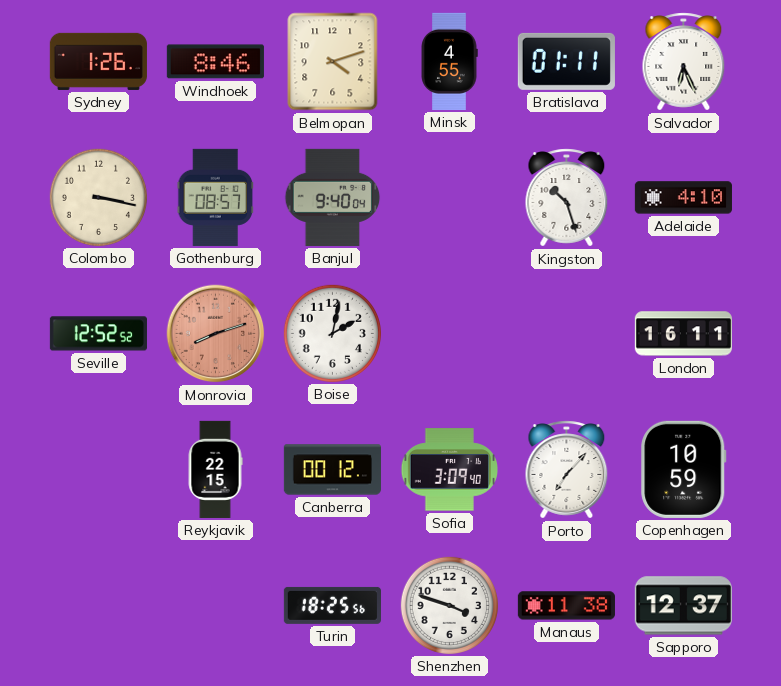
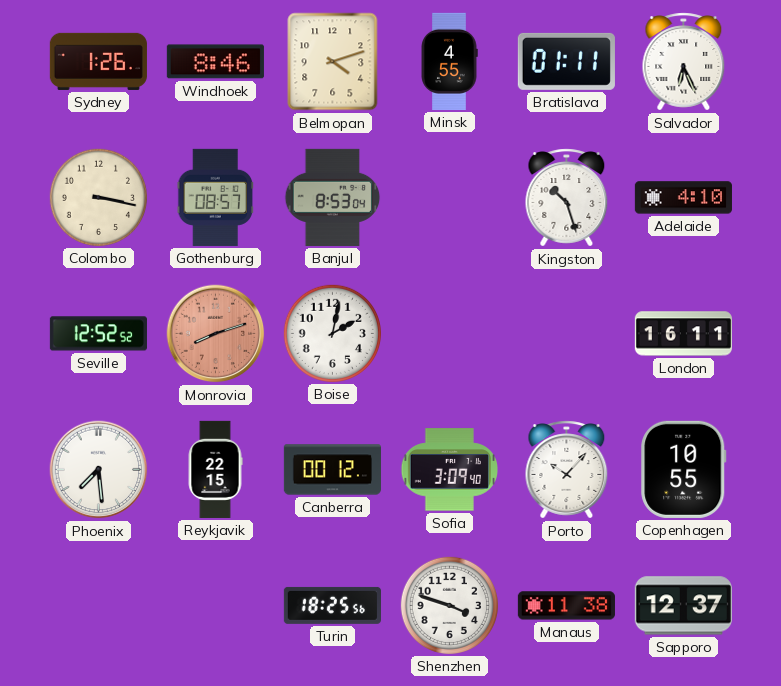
Banjul: 9:40 -> 8:53
Phoenix: none -> 7:29
Porto: 7:07 -> 10:07
Copenhagen: 10:59 -> 10:55
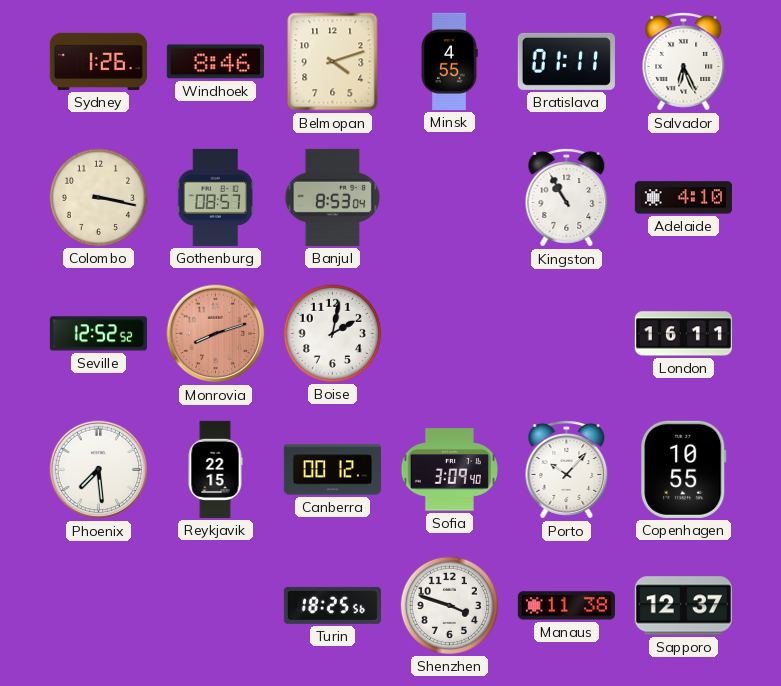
Kingston: 10:27 -> 10:55
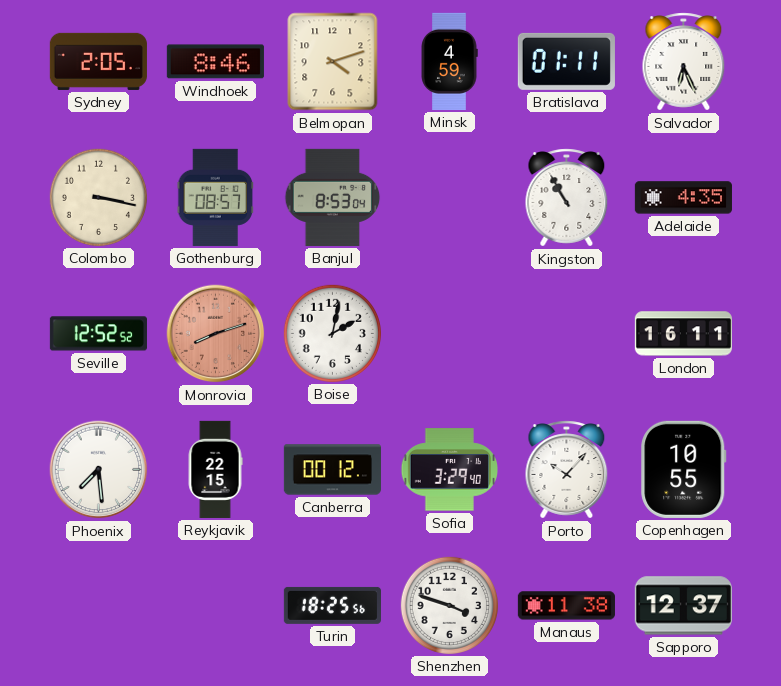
Sydney: 1:26 -> 2:05
Minsk: 4:55 -> 4:59
Adelaide: 4:10 -> 4:35
Sofia: 3:09 -> 3:29
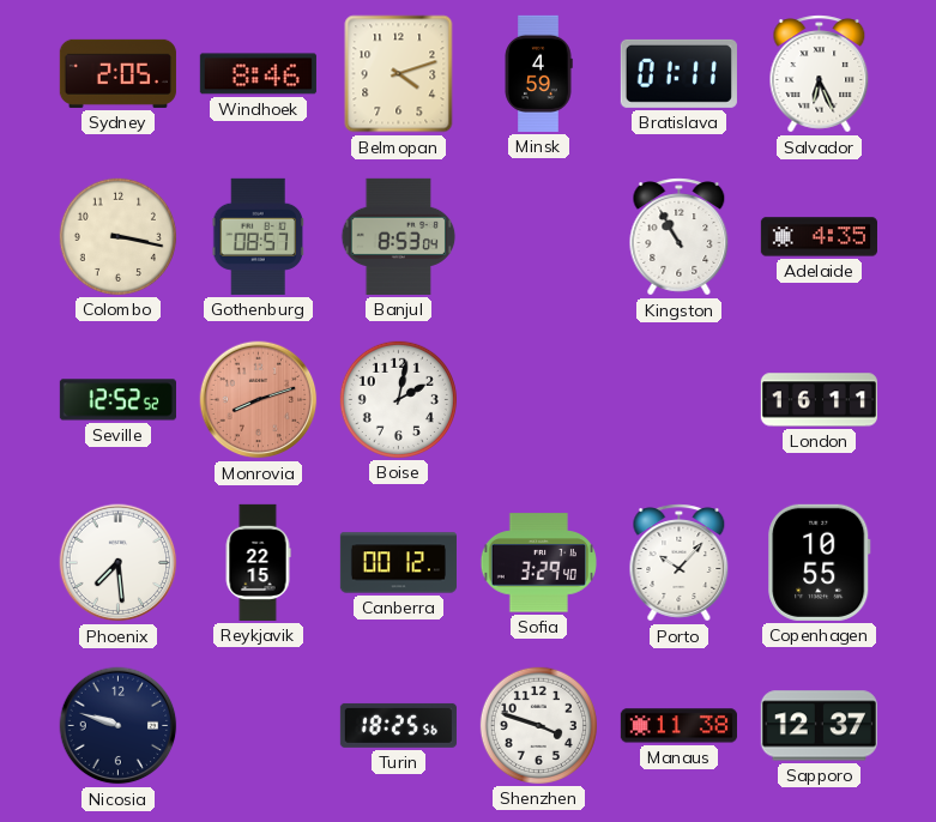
Nicosia: none -> 9:48
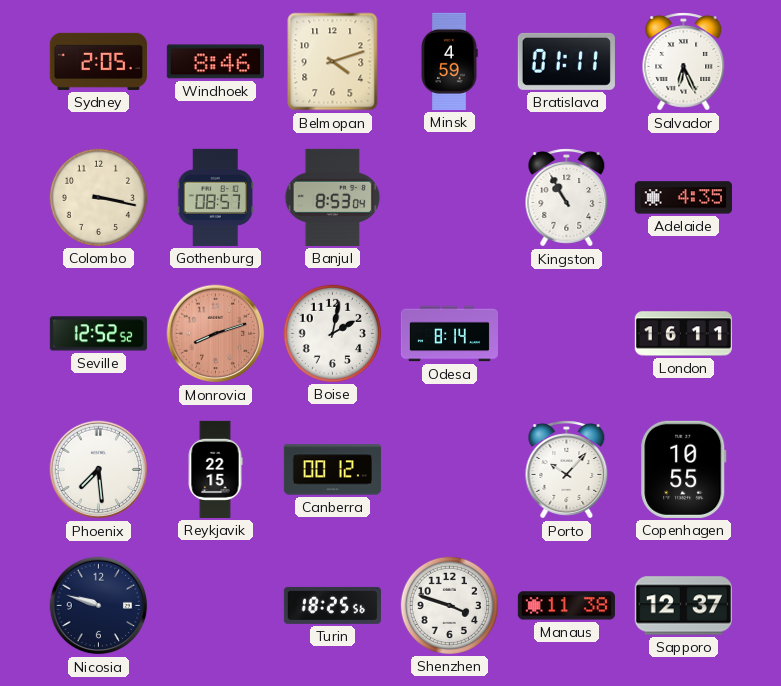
Odesa: none -> 8:14
Sofia: 3:29 -> none
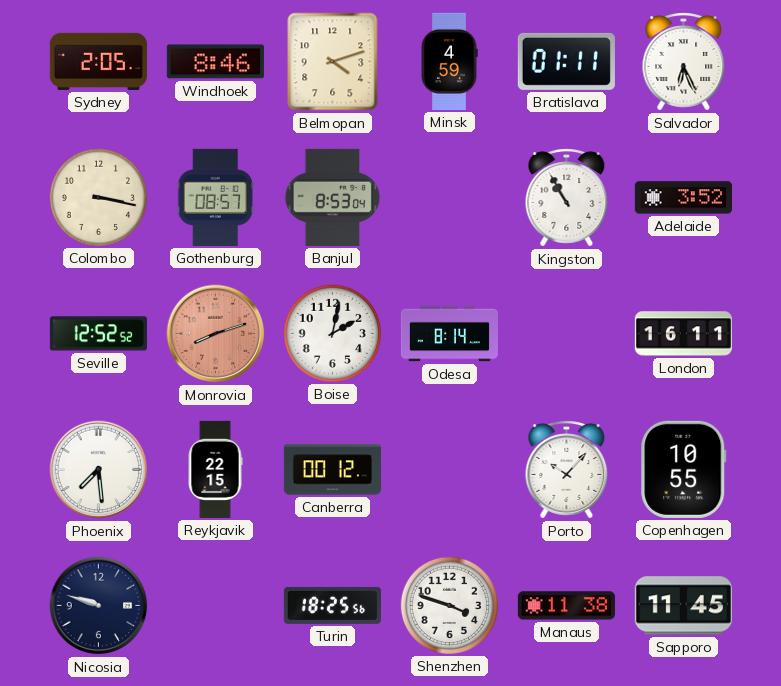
Adelaide: 4:35 -> 3:52
Sapporo: 12:37 -> 11:45
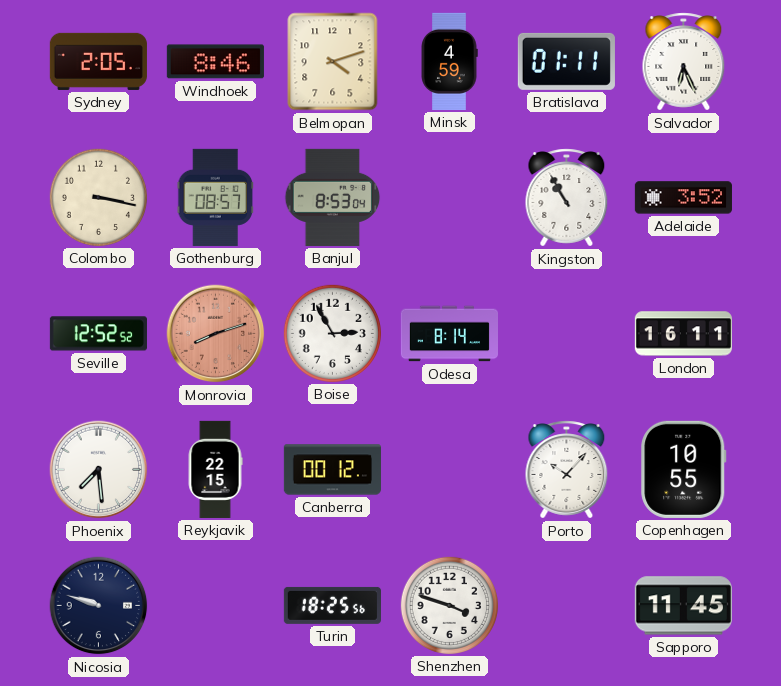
Boise: 2:02 -> 2:55
Manaus: 11:38 -> none
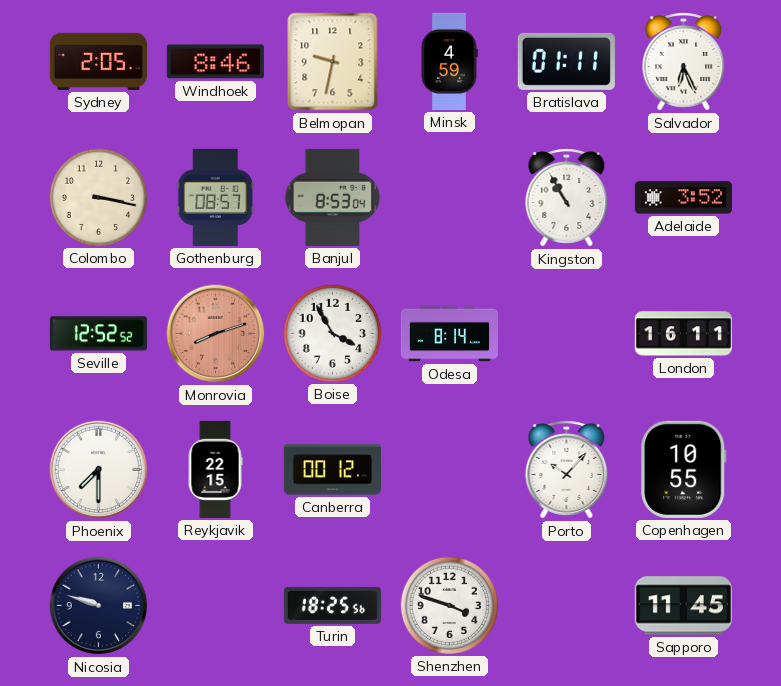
Belmopan: 4:12 -> 9:32
Boise: 2:55 -> 3:55
Phoenix: 7:29 -> 7:30
